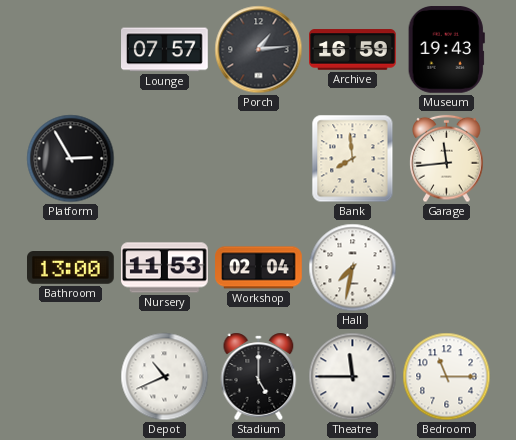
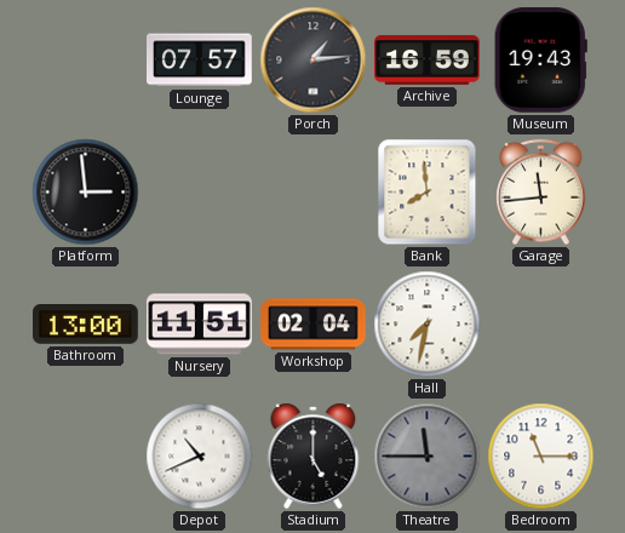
Platform: 2:55 -> 2:59
Nursery: 11:53 -> 11:51
Theatre dial: white -> grey
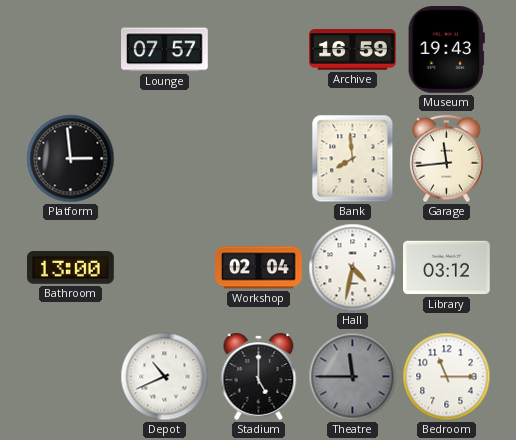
Porch: 1:14 -> none
Nursery: 11:51 -> none
Hall: 7:32 -> 4:32
Library: none -> 03:12
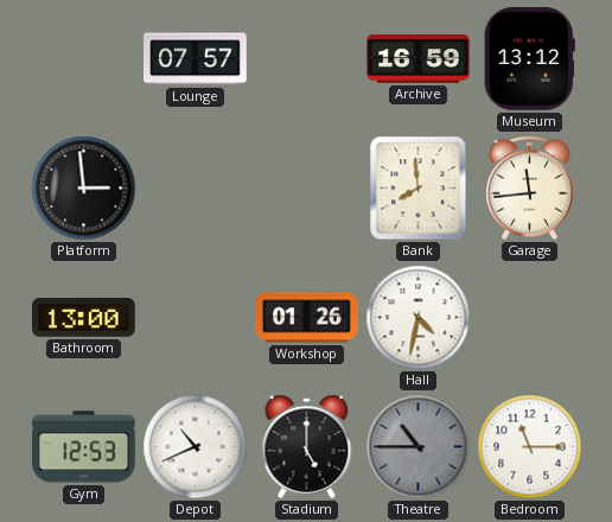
Museum: 19:43 -> 13:12
Workshop: 02:04 -> 01:26
Library: 03:12 -> none
Gym: none -> 12:53
Theatre: 11:45 -> 10:45
